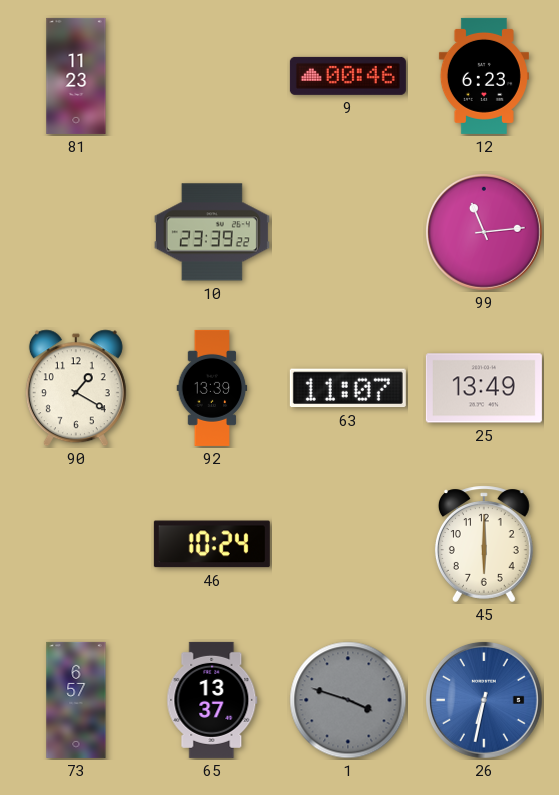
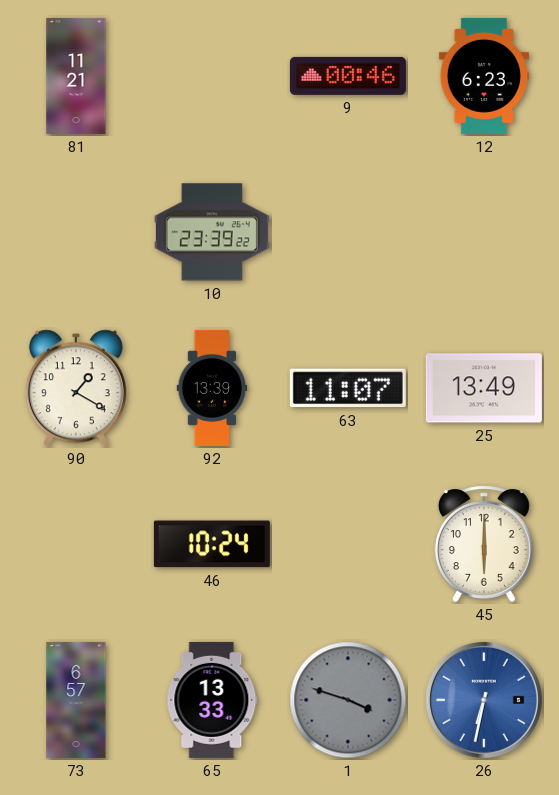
81: 11:23 -> 11:21
99: 11:14 -> none
65: 13:37 -> 13:33
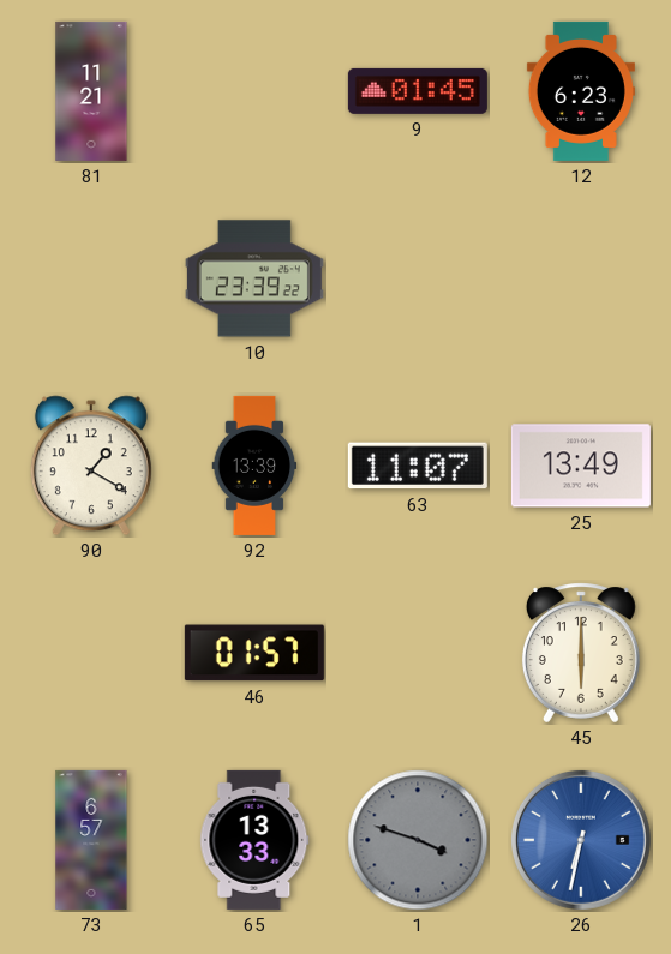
9: 00:46 -> 01:45
46: 10:24 -> 01:57
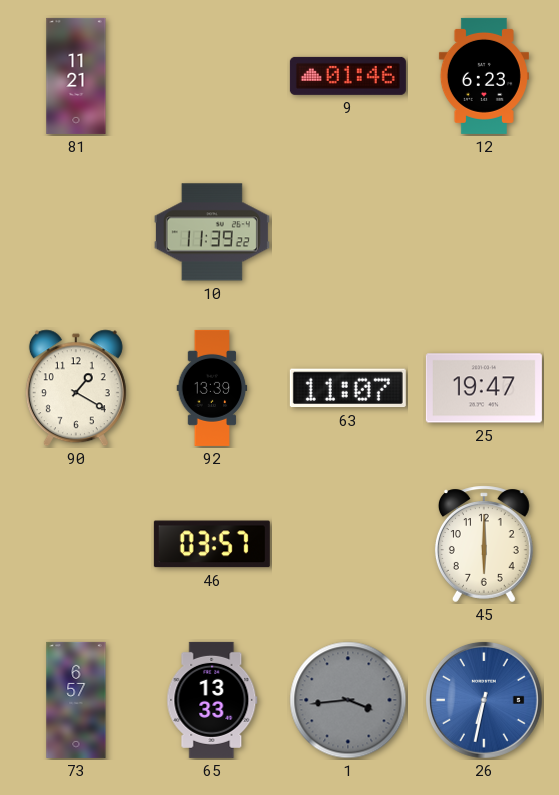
9: 01:45 -> 01:46
10: 23:39 -> 11:39
25: 13:49 -> 19:47
46: 01:57 -> 03:57
1: 3:48 -> 3:44
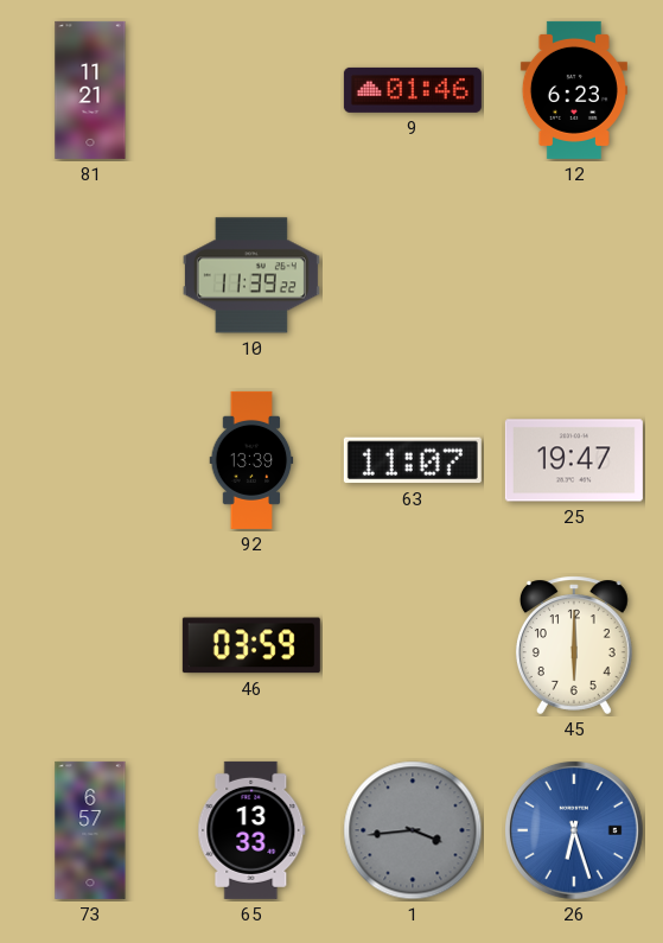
90: 1:20 -> none
46: 03:57 -> 03:59
26: 6:32 -> 6:27
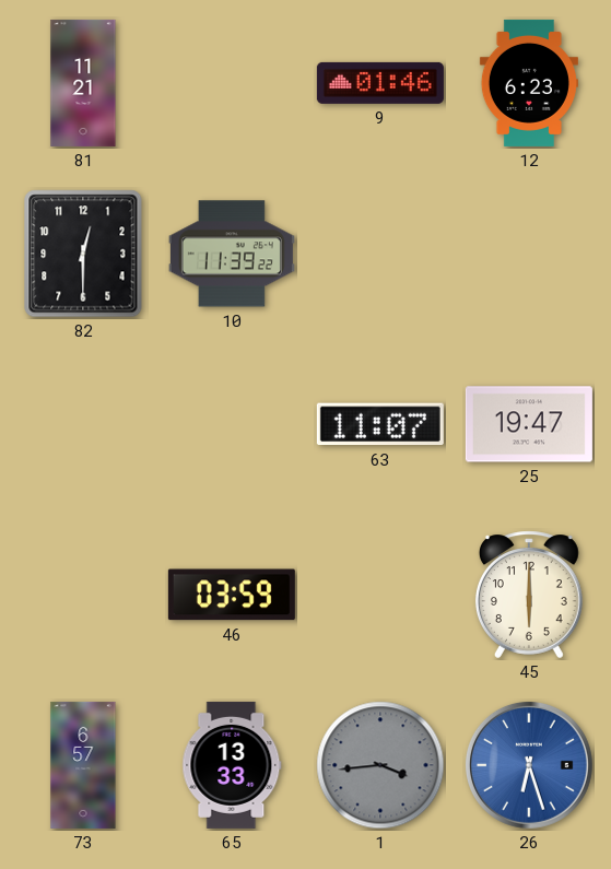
82: none -> 12:30
92: 13:39 -> none
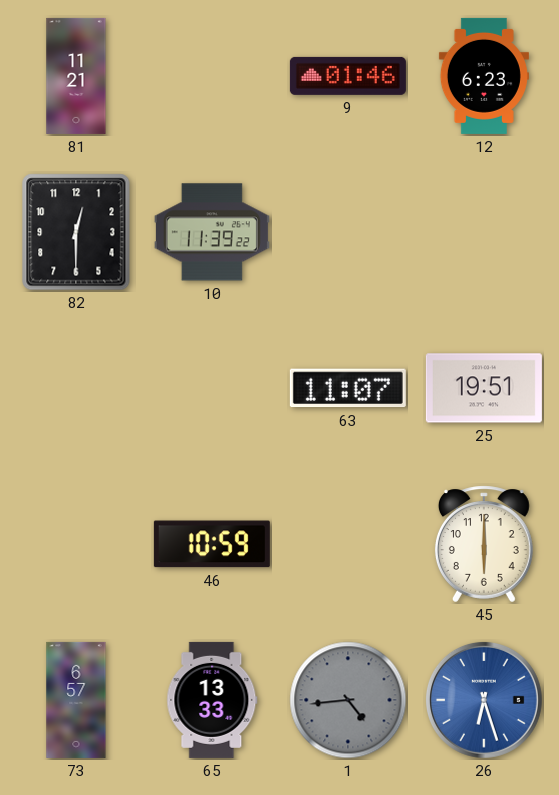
25: 19:47 -> 19:51
46: 03:59 -> 10:59
1: 3:44 -> 4:44
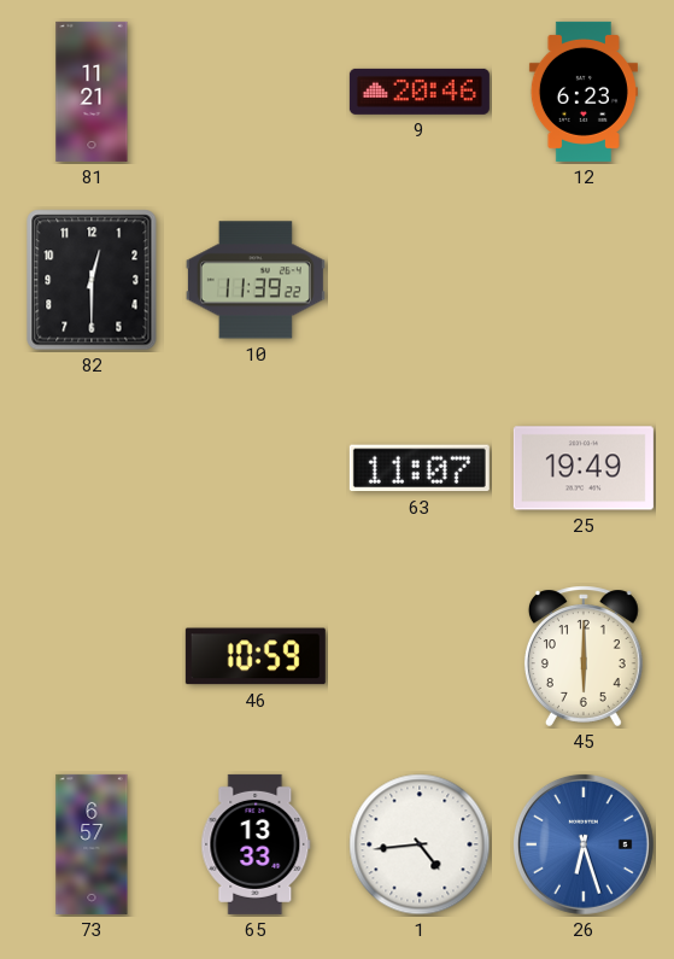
9: 01:46 -> 20:46
25: 19:51 -> 19:49
1 dial: grey -> white
